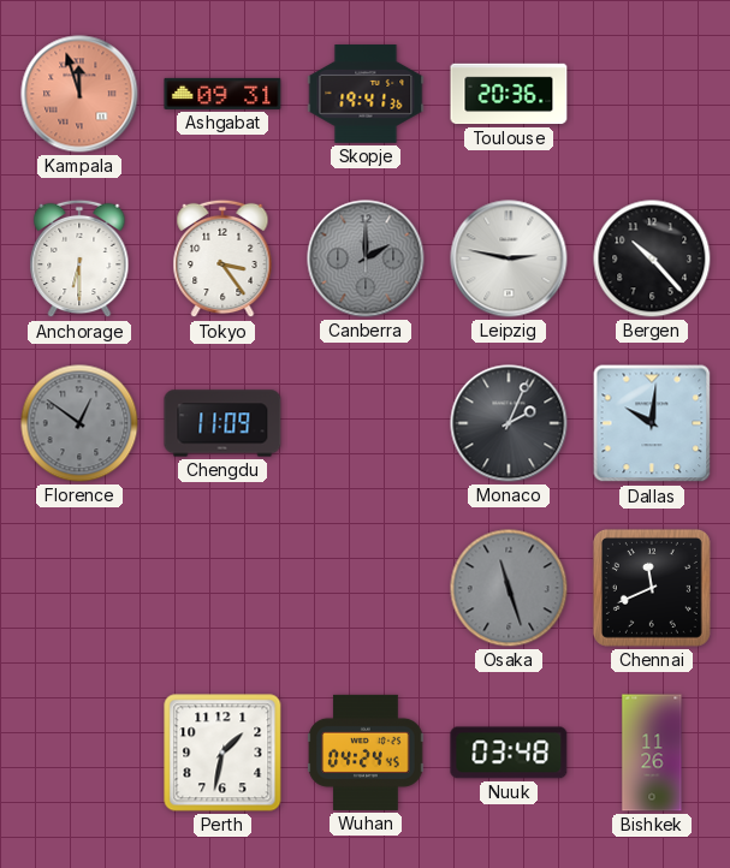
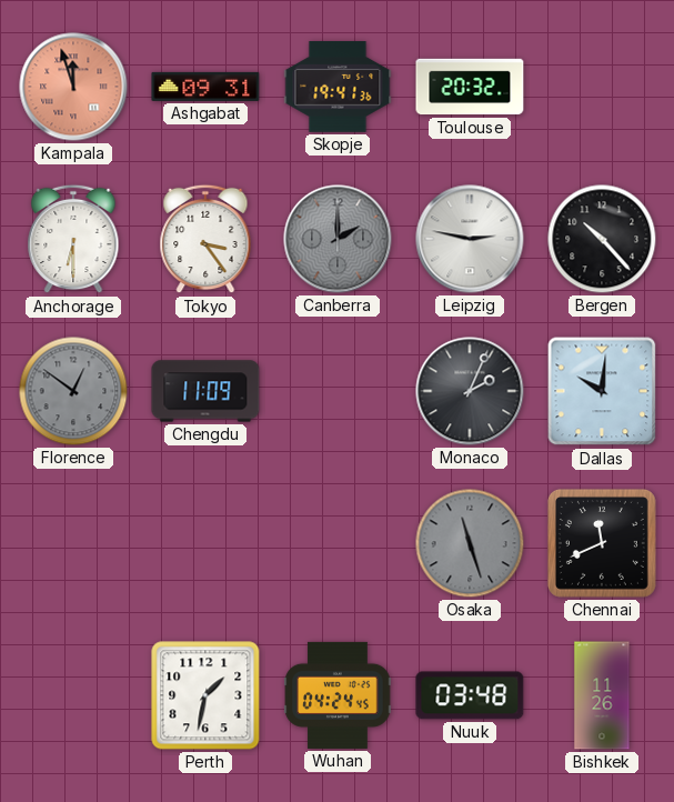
Toulouse: 20:36 -> 20:32
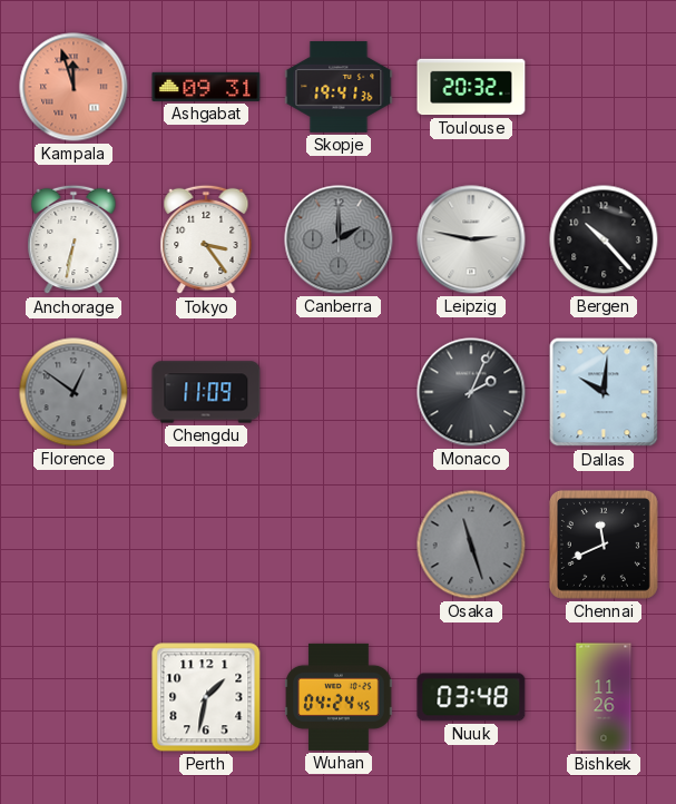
Anchorage: 6:30 -> 6:32
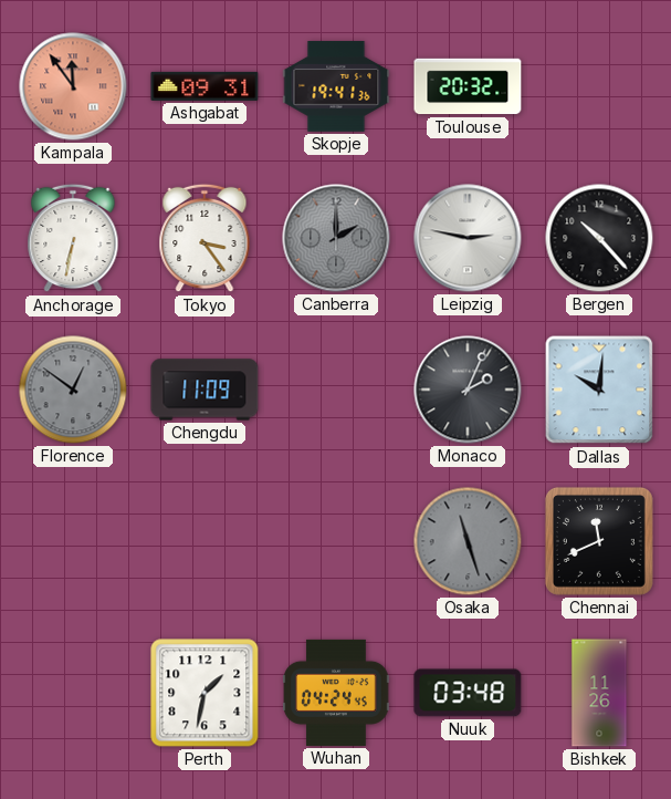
Kampala: 11:57 -> 11:54
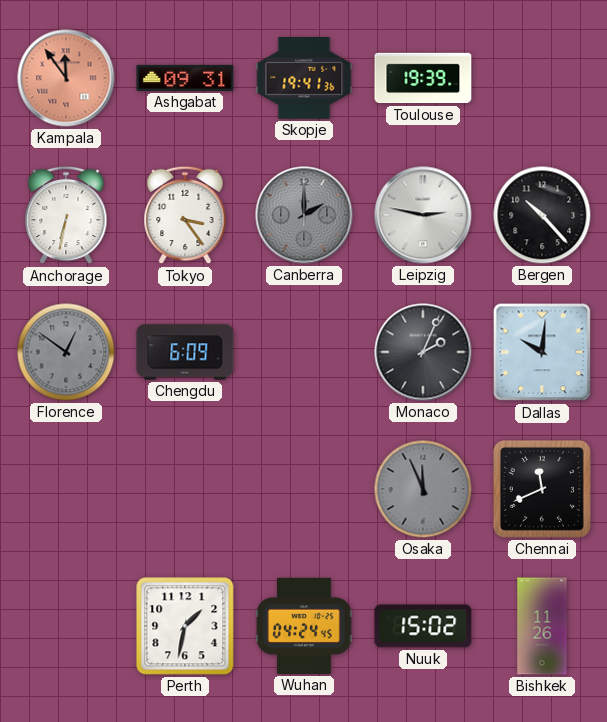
Toulouse: 20:32 -> 19:39
Chengdu: 11:09 -> 6:09
Osaka: 11:27 -> 11:56
Nuuk: 03:48 -> 15:02
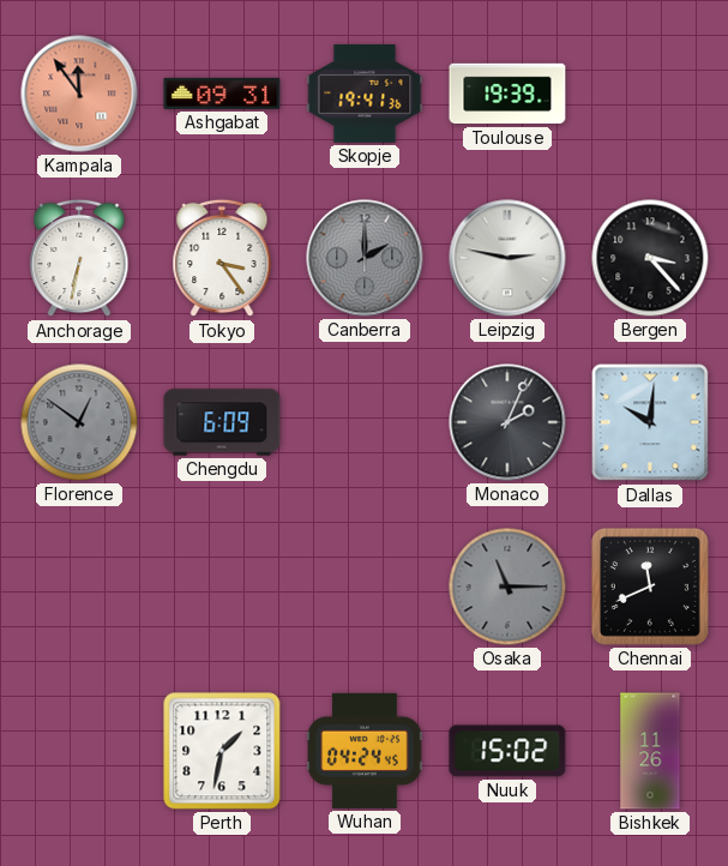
Bergen: 10:23 -> 3:23
Osaka: 11:56 -> 11:15
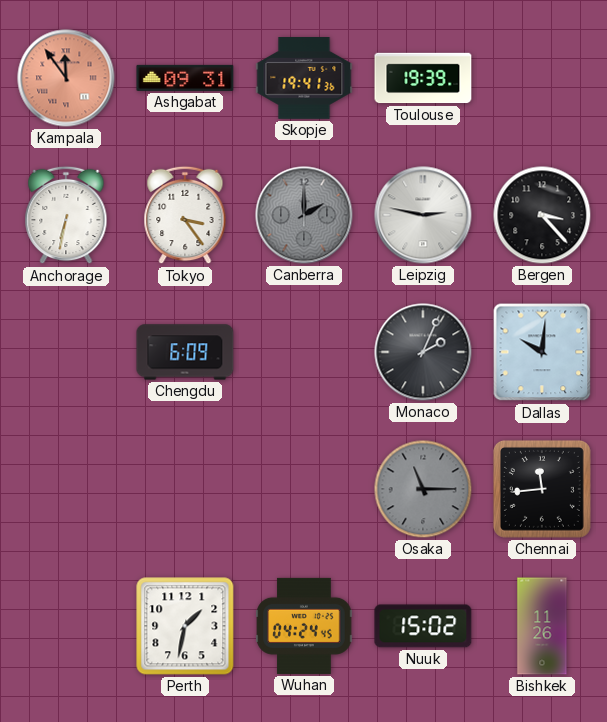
Florence: 12:51 -> none
Chennai: 11:41 -> 11:44
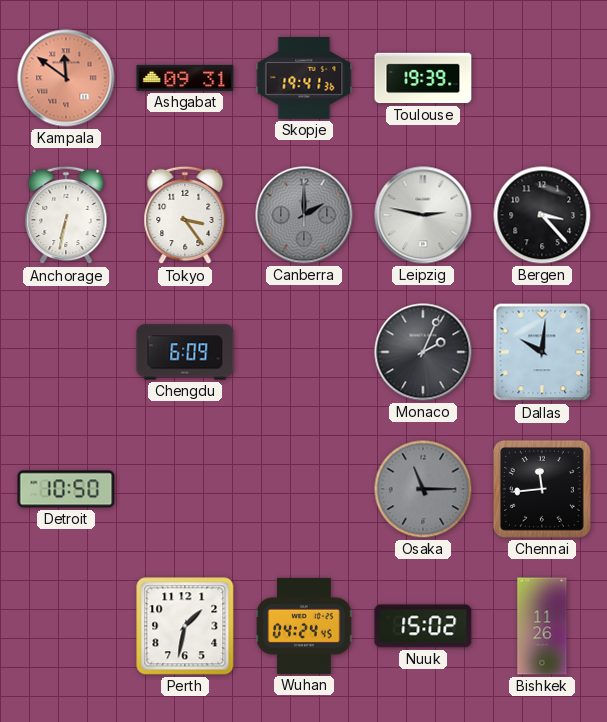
Kampala: 11:54 -> 11:51
Detroit: none -> 10:50
